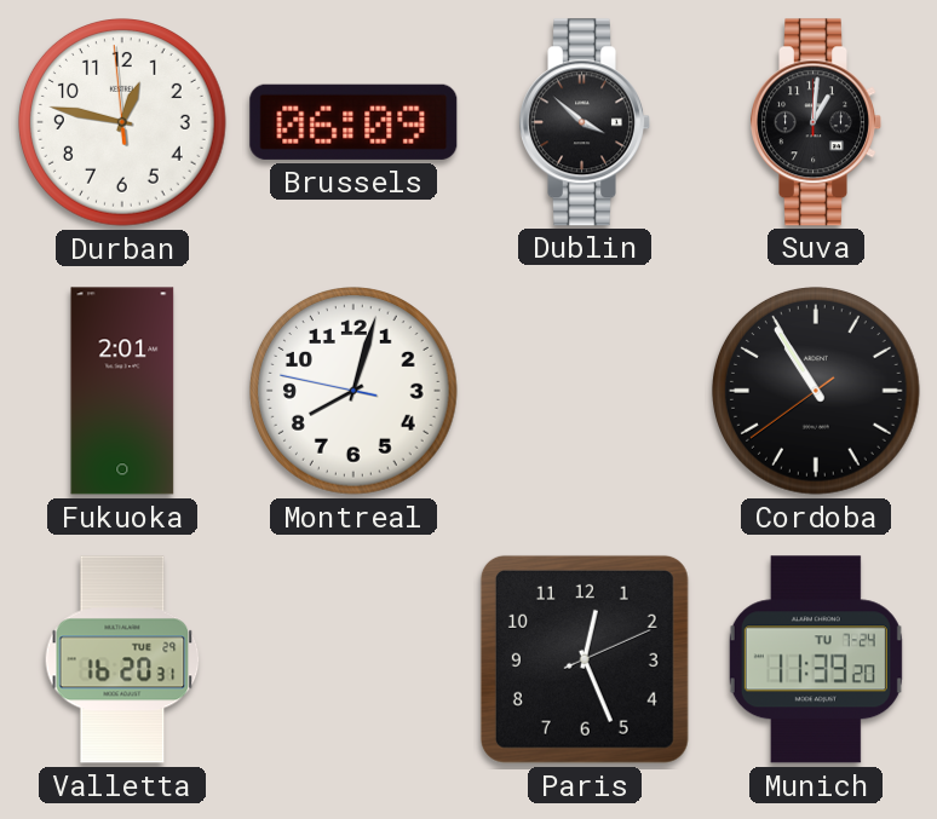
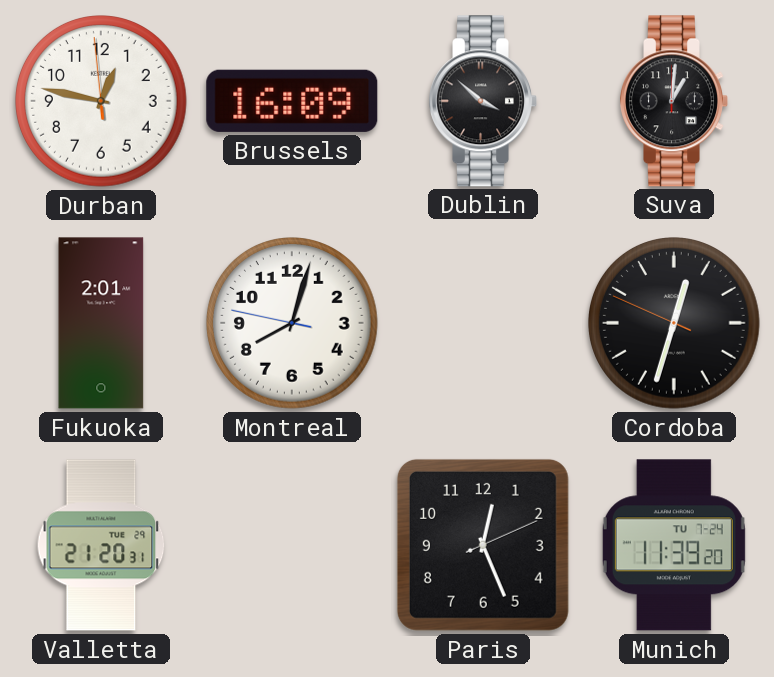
Brussels: 06:09 -> 16:09
Cordoba: 10:54 -> 12:32
Valletta: 16:20 -> 21:20
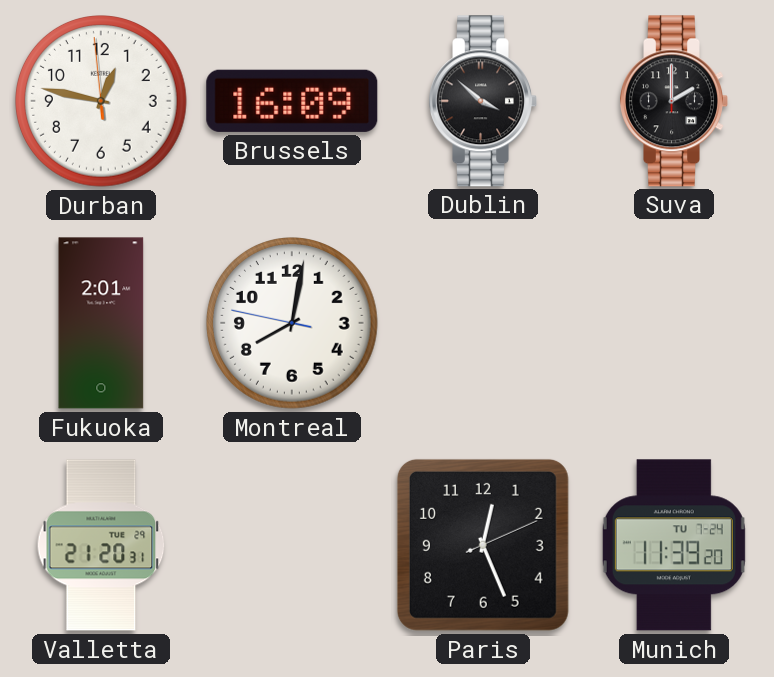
Suva: 1:01 -> 2:00
Montreal: 8:02 -> 8:01
Cordoba: 12:32 -> none
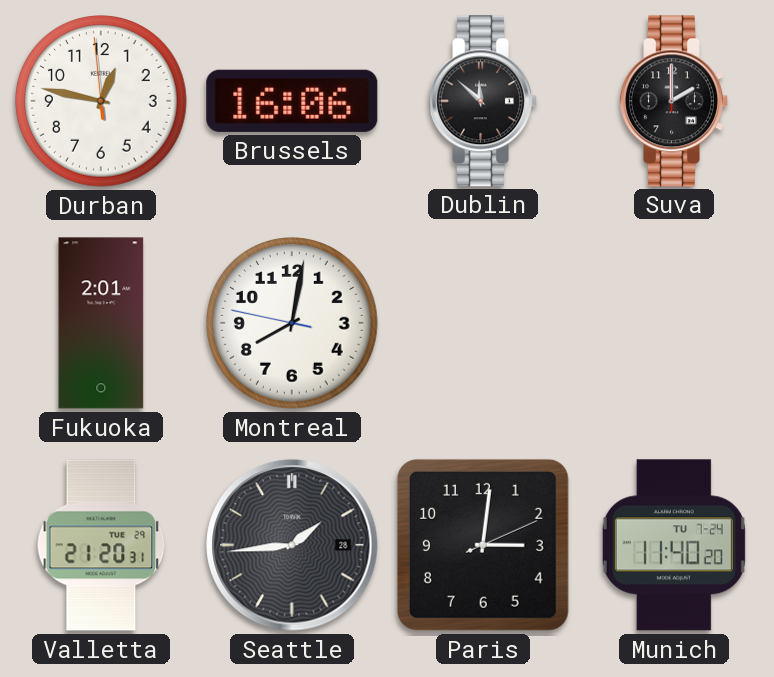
Brussels: 16:09 -> 16:06
Dublin: 3:52 -> 11:52
Seattle: none -> 1:44
Paris: 12:26 -> 3:01
Munich: 11:39 -> 11:40
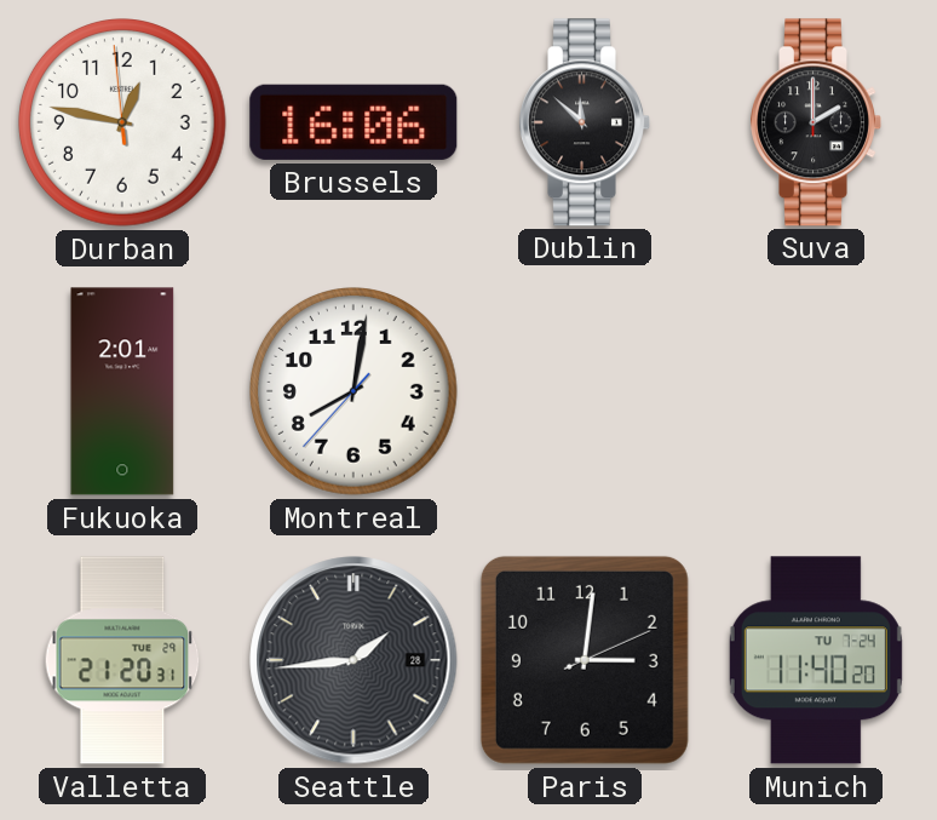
Montreal: 8:01:47 -> 8:01:37
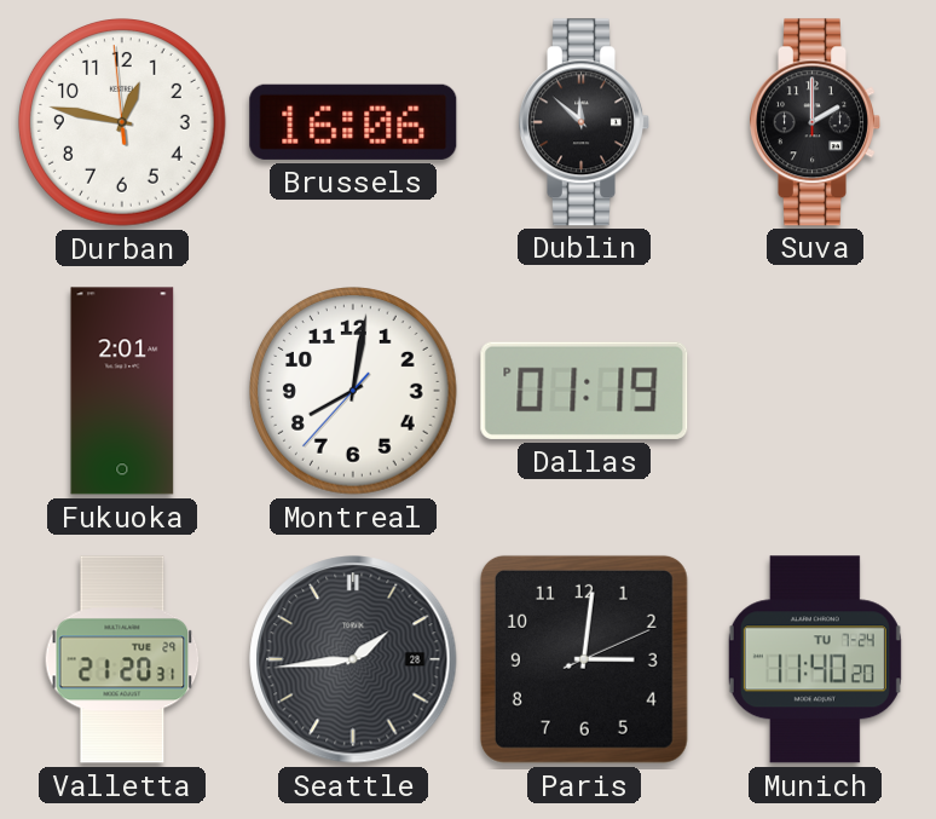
Dallas: none -> 01:19
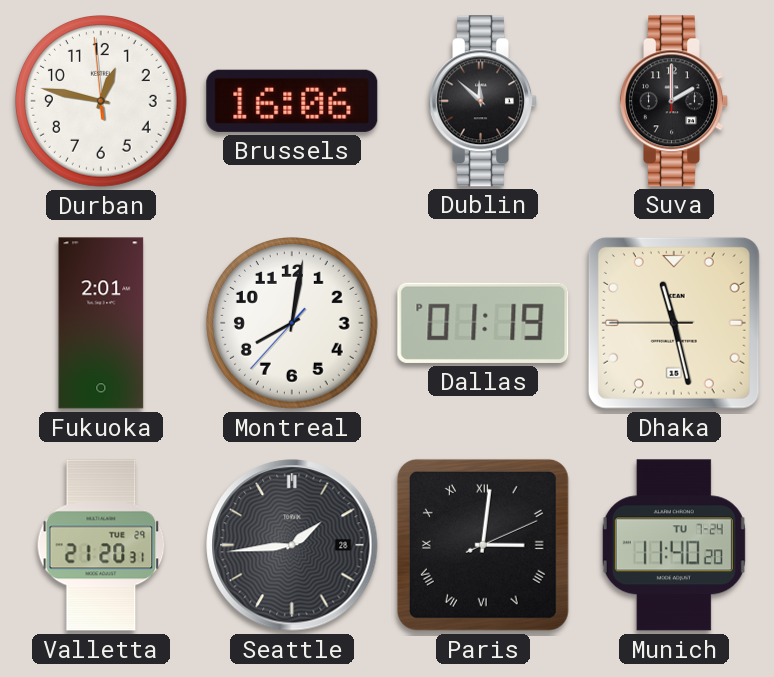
Dhaka: none -> 11:27
Paris numerals: Arabic -> Roman
